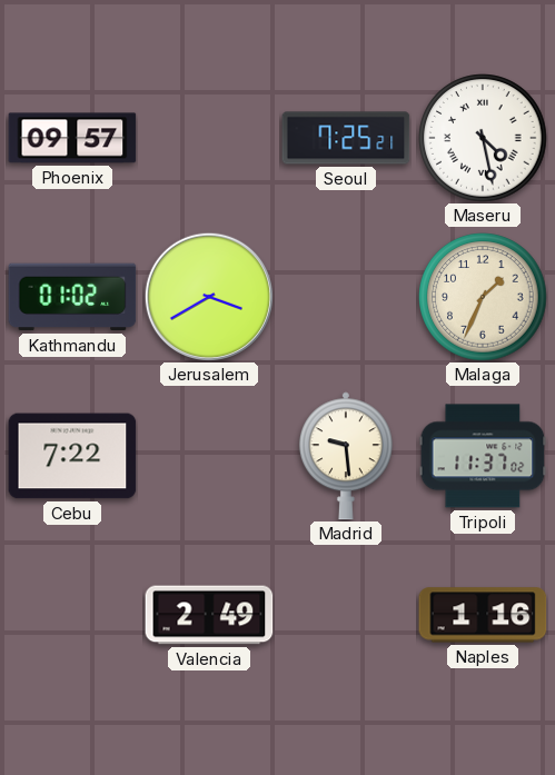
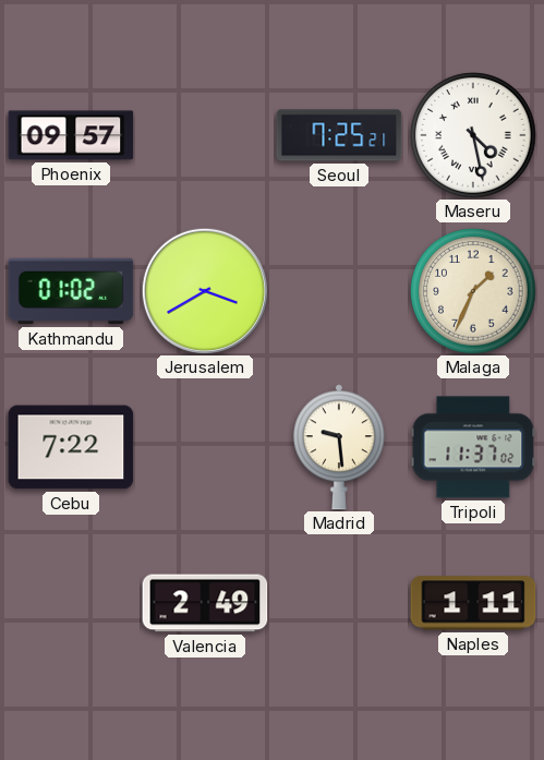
Naples: 1:16 -> 1:11
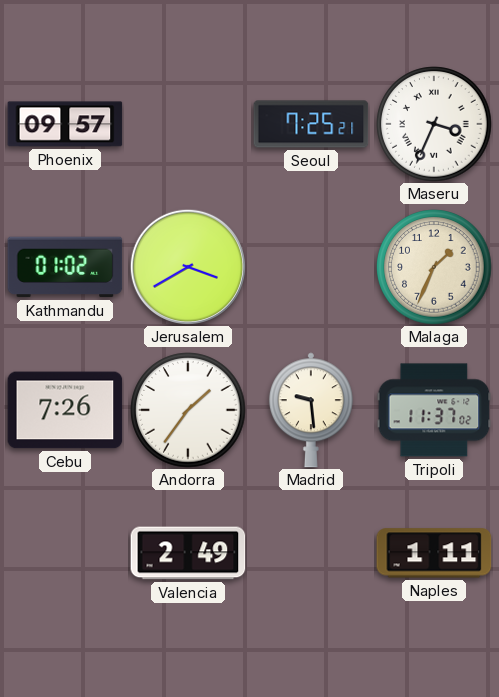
Maseru: 4:28 -> 3:34
Cebu: 7:22 -> 7:26
Andorra: none -> 1:36
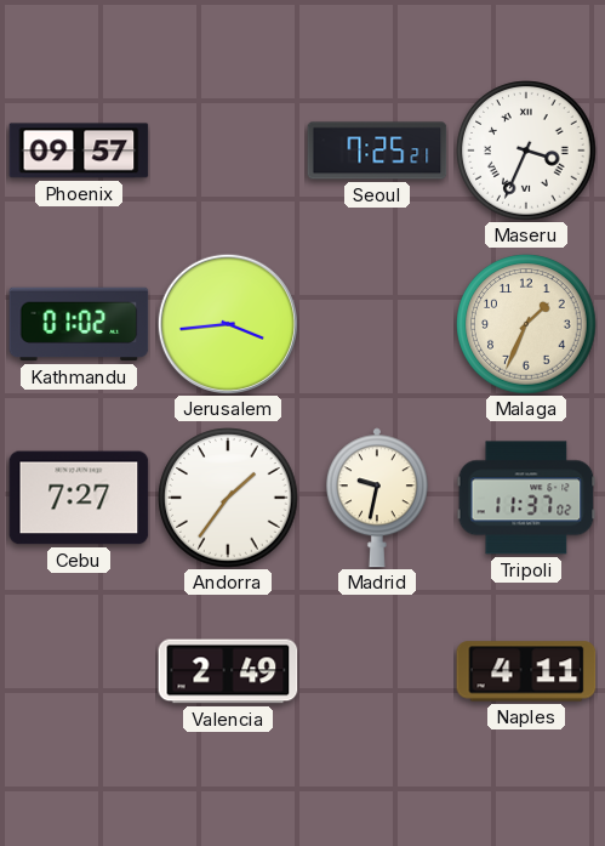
Jerusalem: 3:40 -> 3:44
Cebu: 7:26 -> 7:27
Madrid: 9:29 -> 9:32
Naples: 1:11 -> 4:11
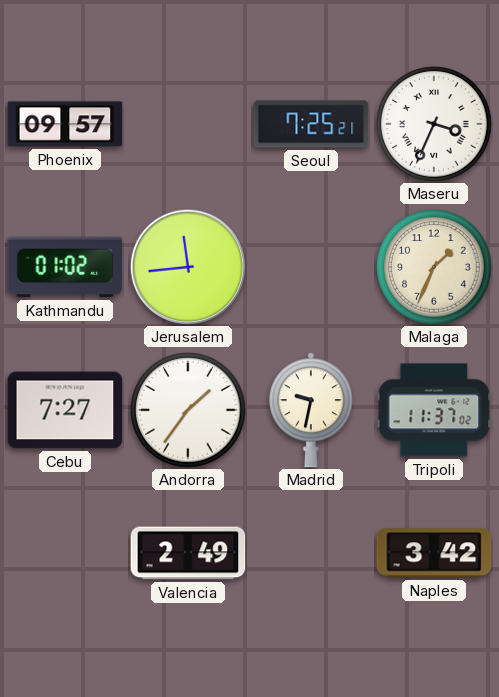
Jerusalem: 3:44 -> 11:44
Naples: 4:11 -> 3:42
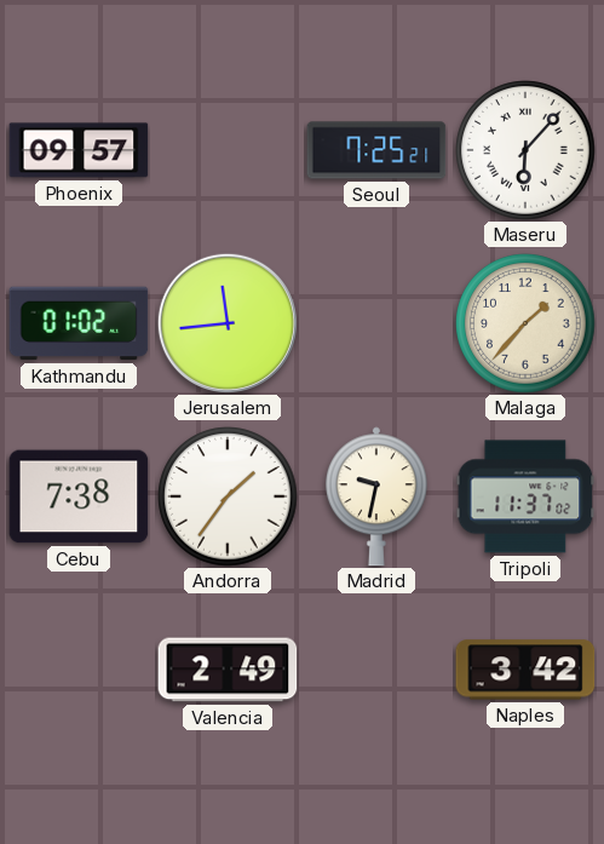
Maseru: 3:34 -> 6:07
Malaga: 1:34 -> 1:37
Cebu: 7:27 -> 7:38
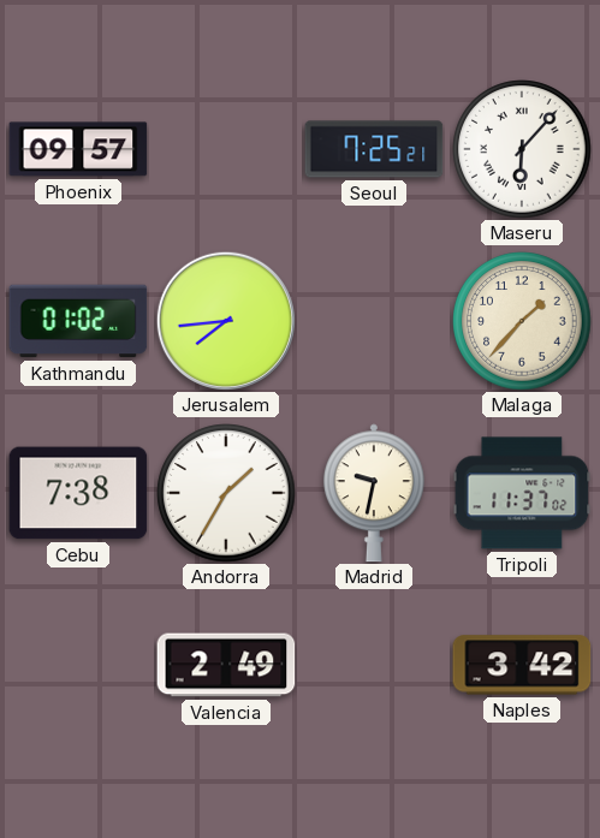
Jerusalem: 11:44 -> 7:44
Andorra: 1:36 -> 1:35
